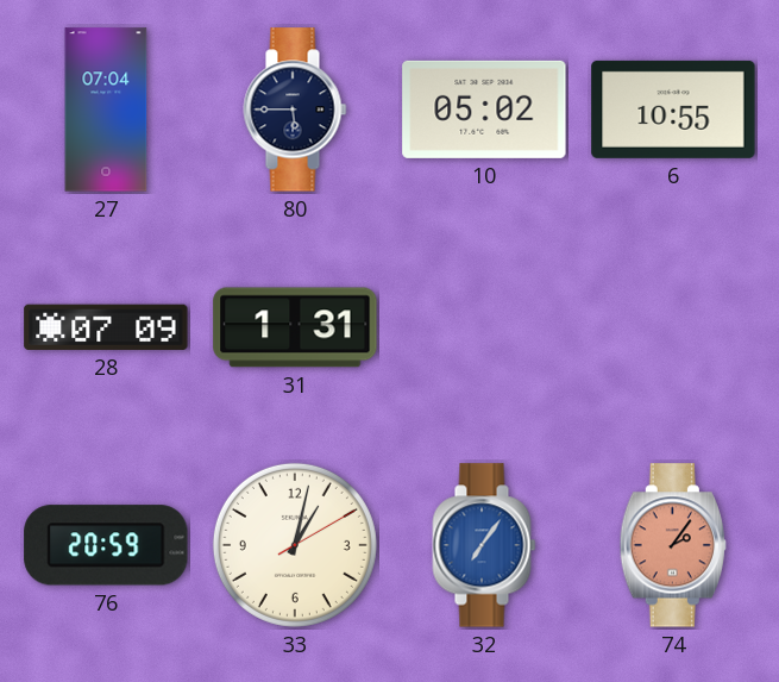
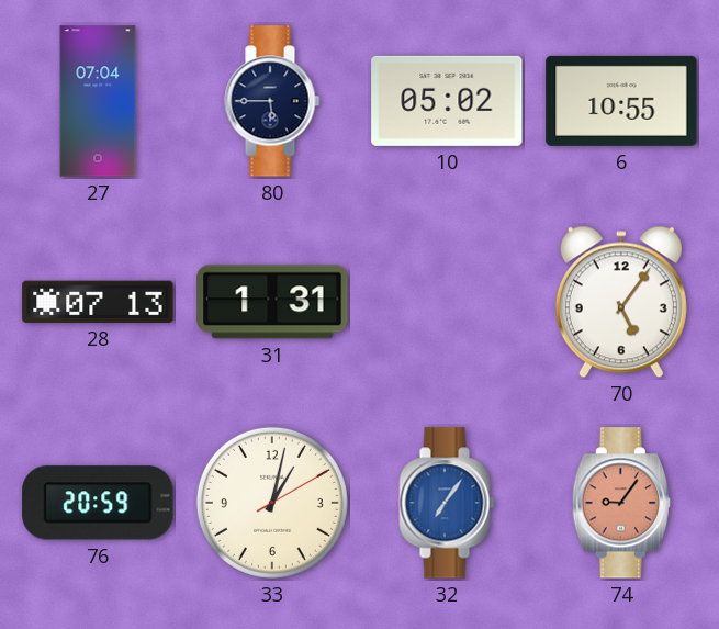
28: 07:09 -> 07:13
70: none -> 5:06
74: 2:06 -> 9:06
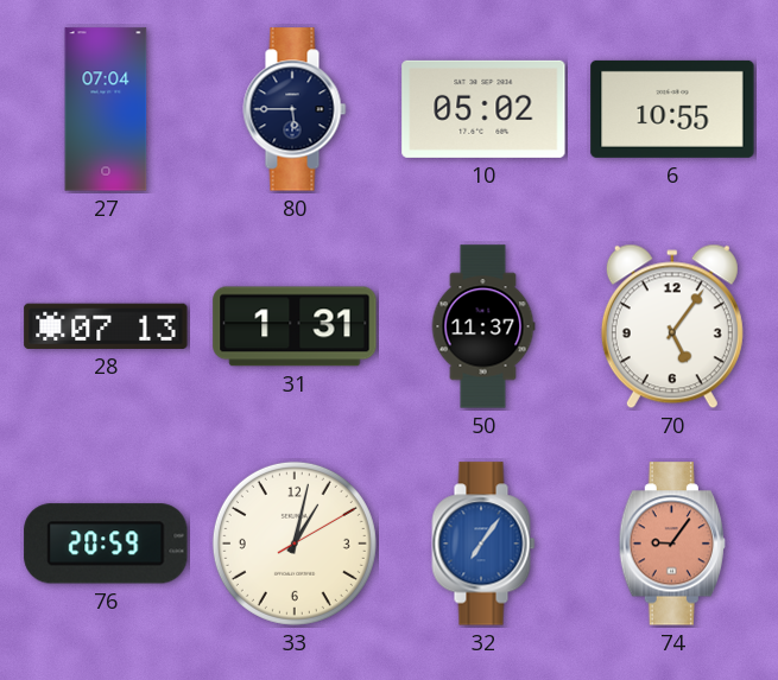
50: none -> 11:37
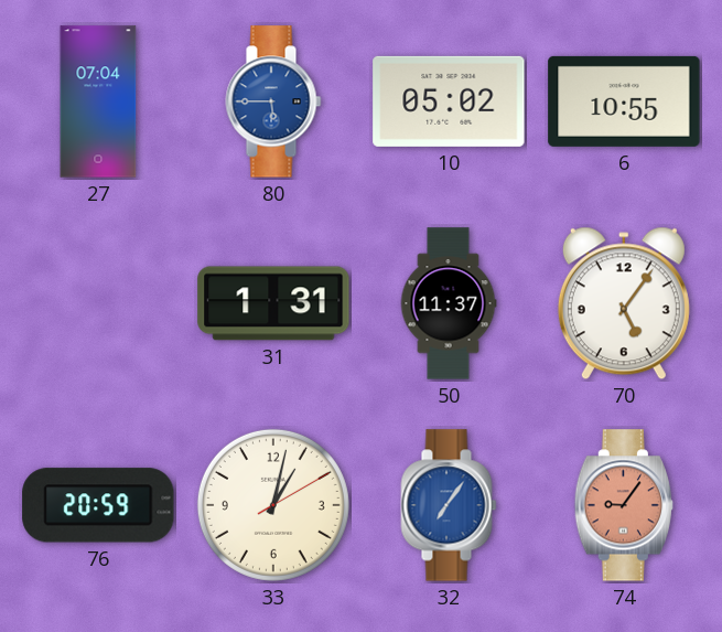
80 dial: navy -> blue
28: 07:13 -> none
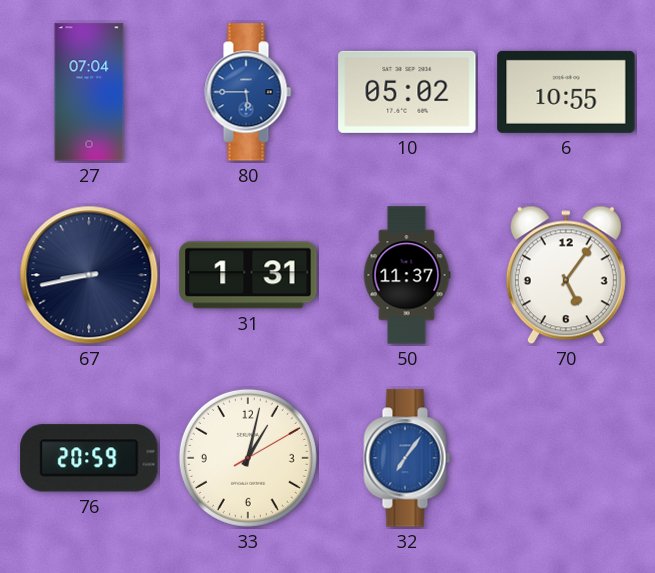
67: none -> 8:43
74: 9:06 -> none
